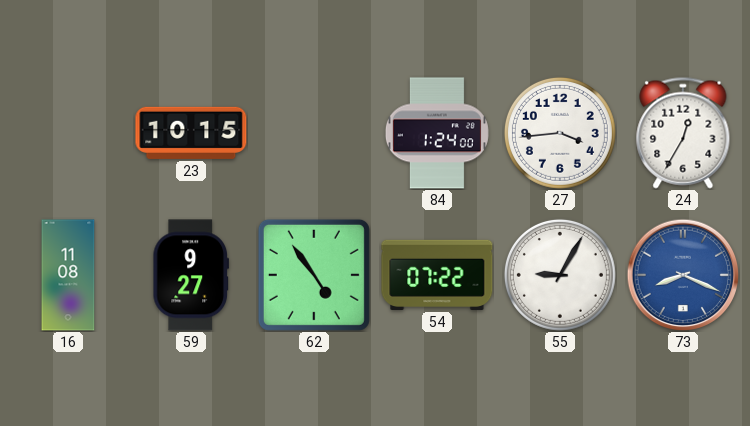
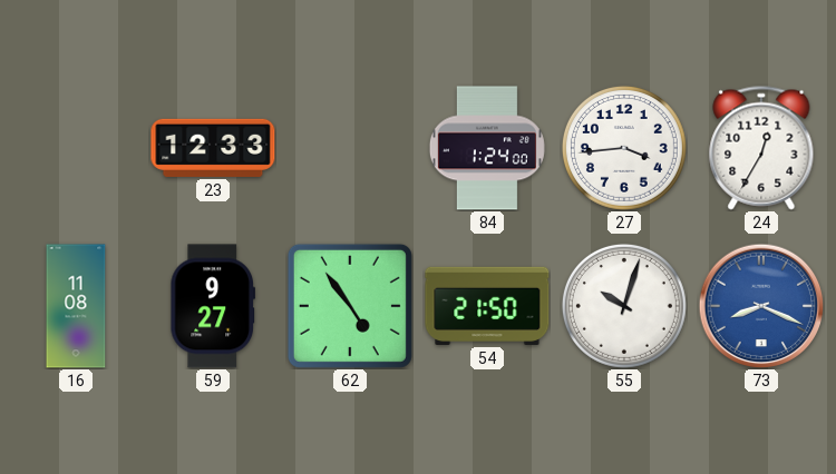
23: 10:15 -> 12:33
54: 07:22 -> 21:50
55: 9:05 -> 10:03
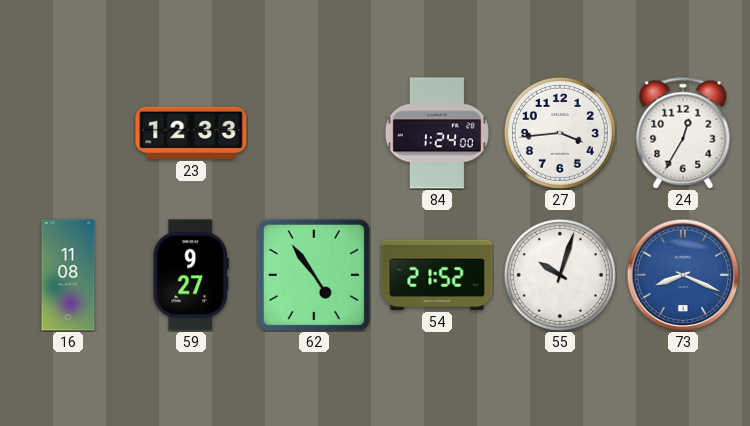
54: 21:50 -> 21:52
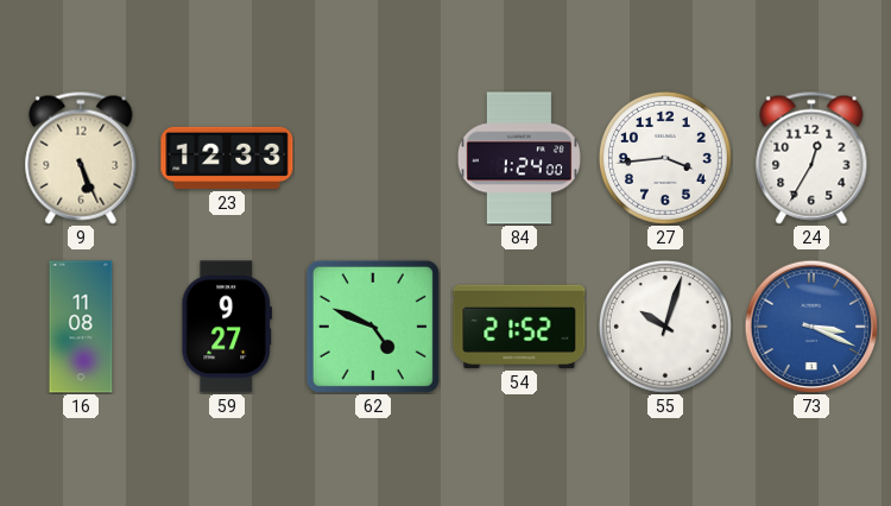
9: none -> 5:26
62: 4:54 -> 4:49
73: 8:19 -> 3:19
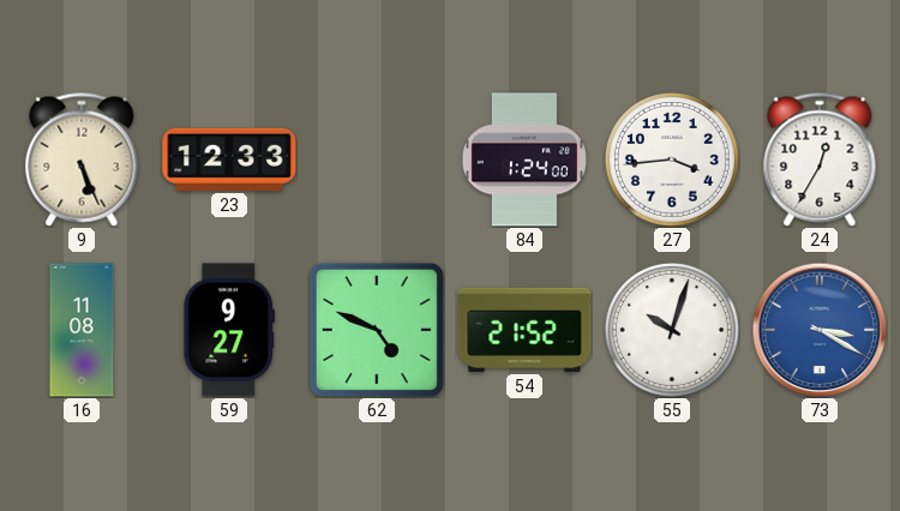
73: 3:19 -> 3:20
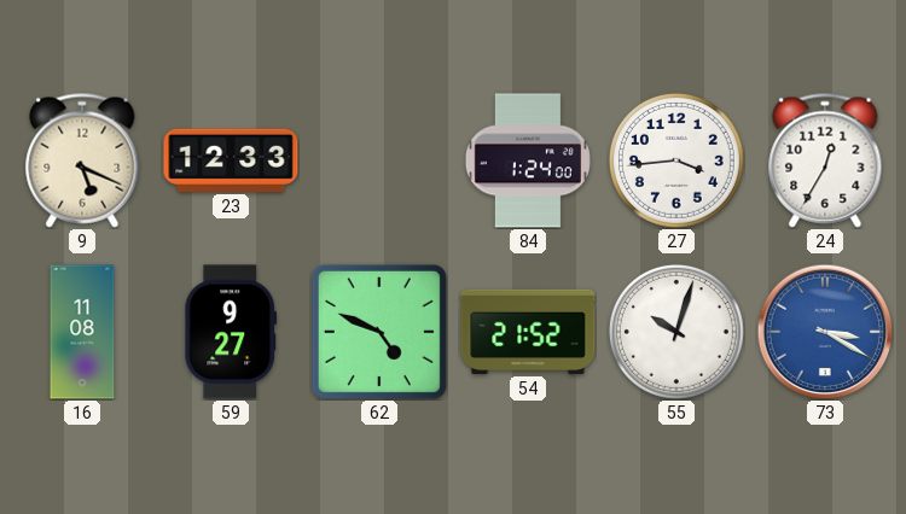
9: 5:26 -> 5:19
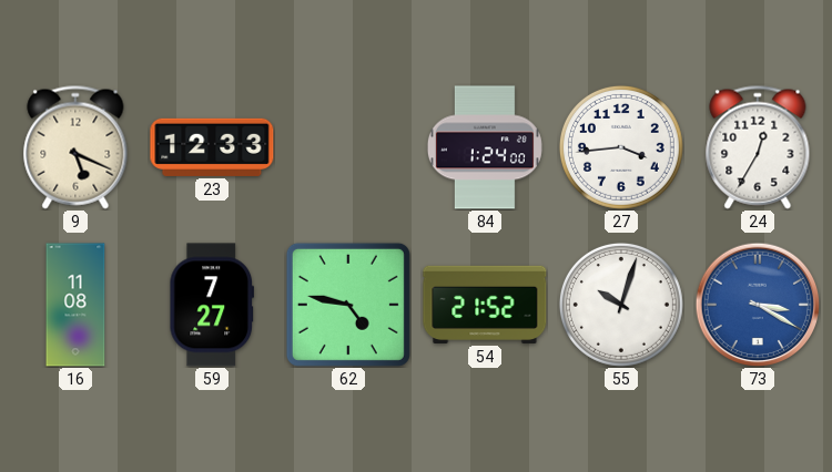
59: 9:27 -> 7:27
62: 4:49 -> 4:47
